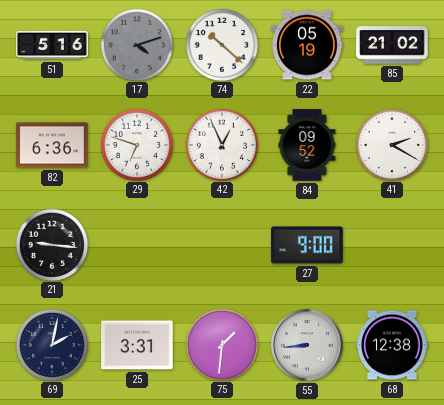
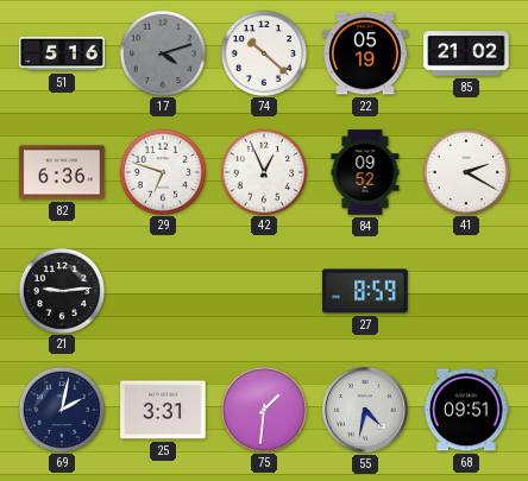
21: 9:16 -> 9:14
27: 9:00 -> 8:59
55: 8:44 -> 4:32
68: 12:38 -> 09:51
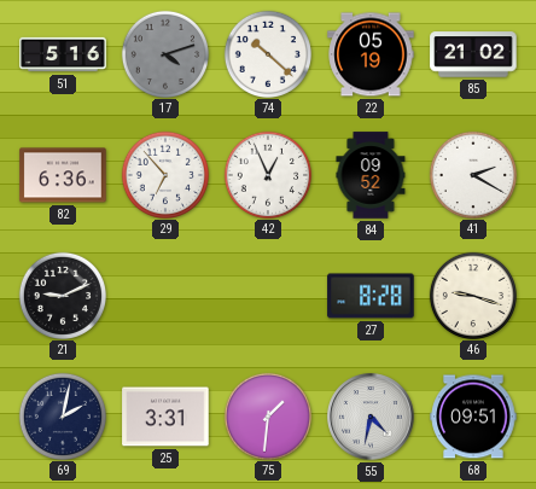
29: 6:48 -> 6:53
21: 9:14 -> 9:11
27: 8:59 -> 8:28
46: none -> 9:18
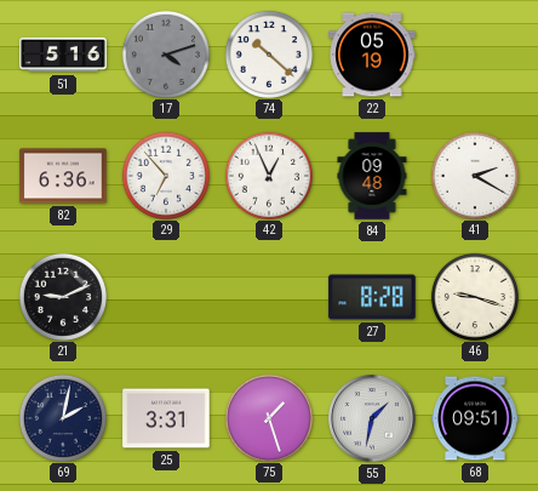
85: 21:02 -> none
84: 09:52 -> 09:48
75: 1:31 -> 1:27
55: 4:32 -> 1:32
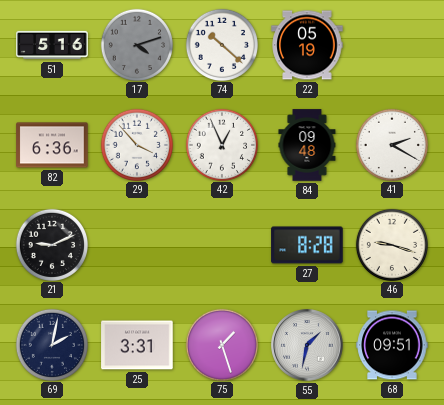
29: 6:53 -> 3:53
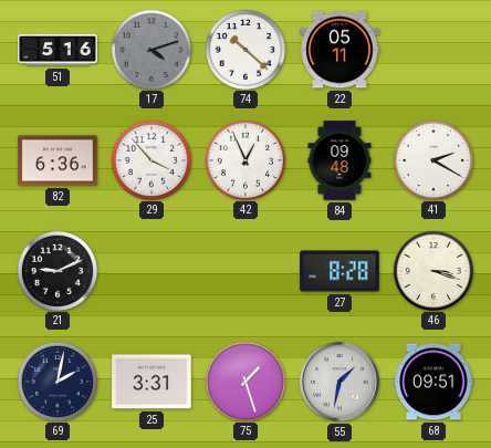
22: 05:19 -> 05:11
46: 9:18 -> 3:18
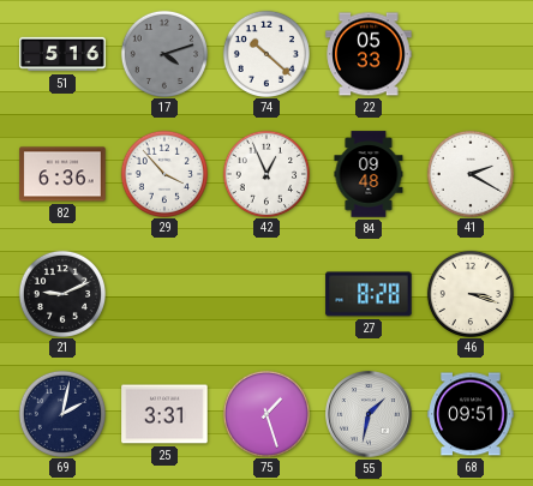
22: 05:11 -> 05:33
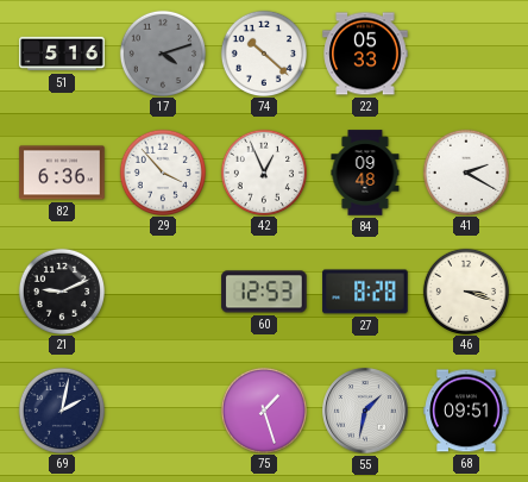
60: none -> 12:53
25: 3:31 -> none
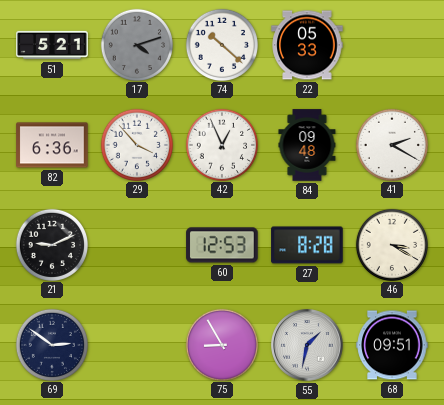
51: 5:16 -> 5:21
46: 3:18 -> 3:20
69: 2:02 -> 2:51
75: 1:27 -> 8:55
